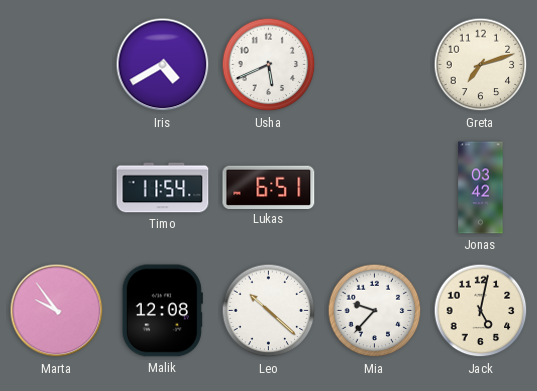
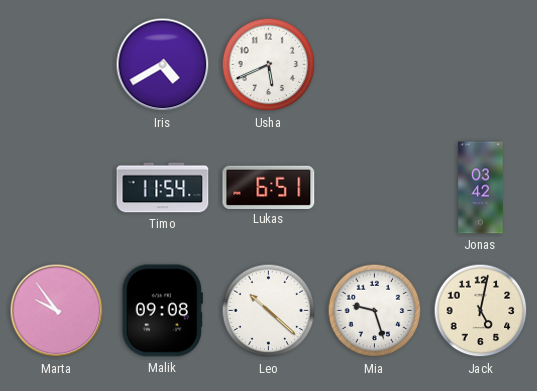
Greta: 7:12 -> none
Malik: 12:08 -> 09:08
Mia: 9:37 -> 9:27
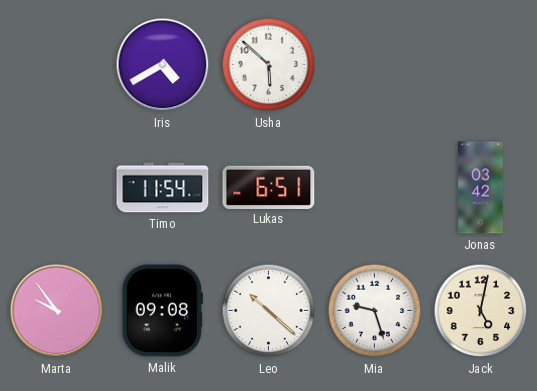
Usha: 5:41 -> 5:52
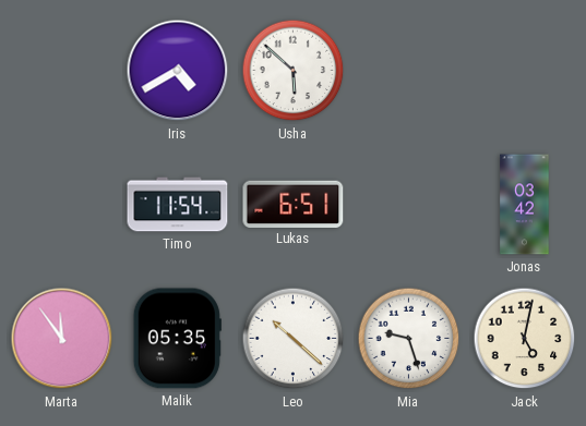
Marta: 9:54 -> 11:54
Malik: 09:08 -> 05:35
